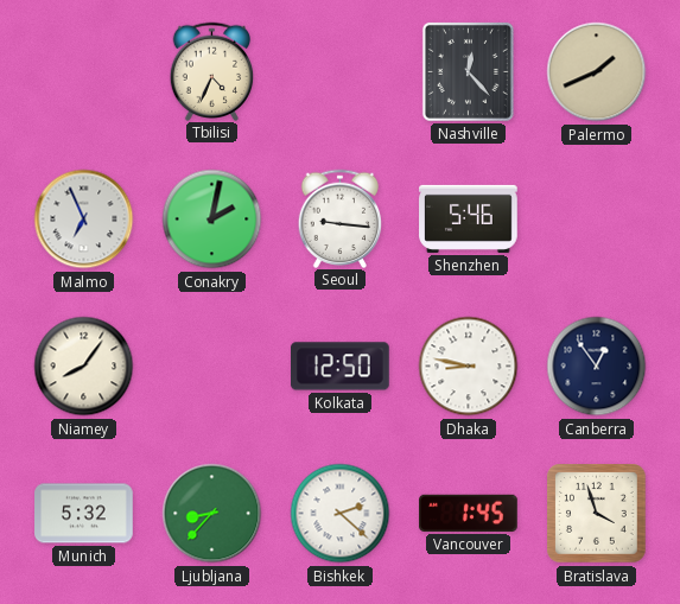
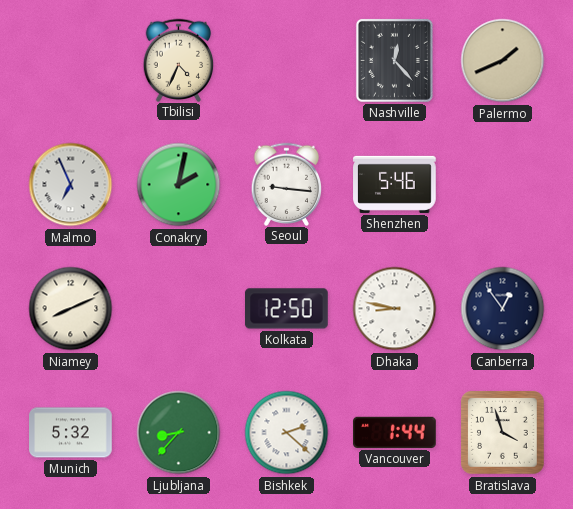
Niamey: 8:06 -> 8:11
Vancouver: 1:45 -> 1:44
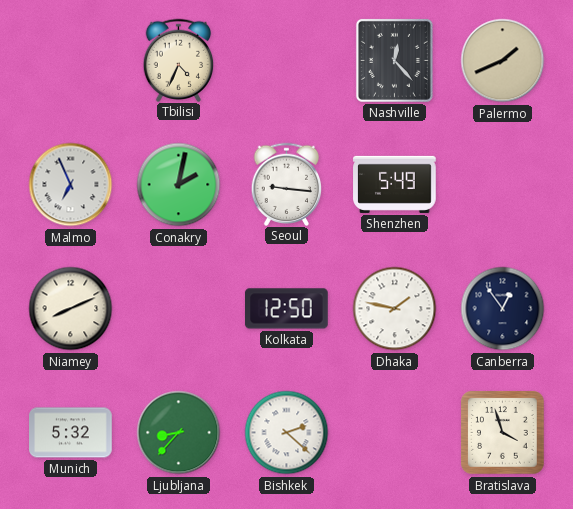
Shenzhen: 5:46 -> 5:49
Dhaka: 8:47 -> 1:47
Vancouver: 1:44 -> none
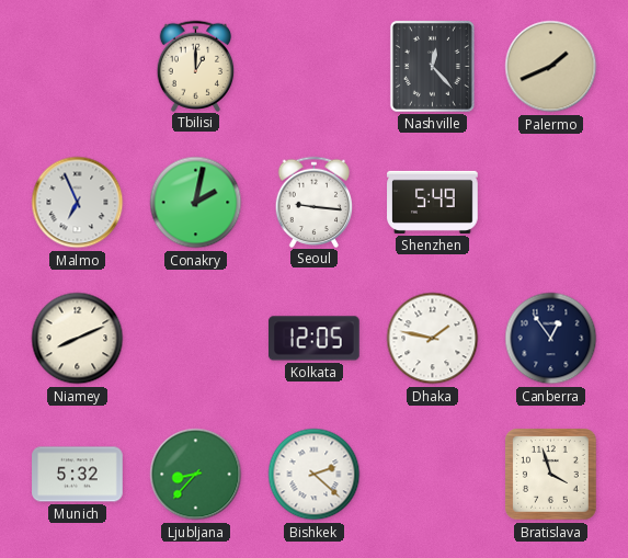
Tbilisi: 4:34 -> 1:00
Kolkata: 12:50 -> 12:05
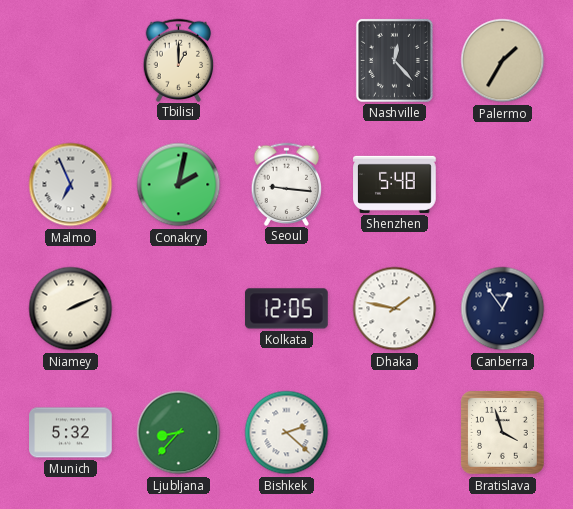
Palermo: 1:41 -> 1:35
Shenzhen: 5:49 -> 5:48
Niamey: 8:11 -> 2:11
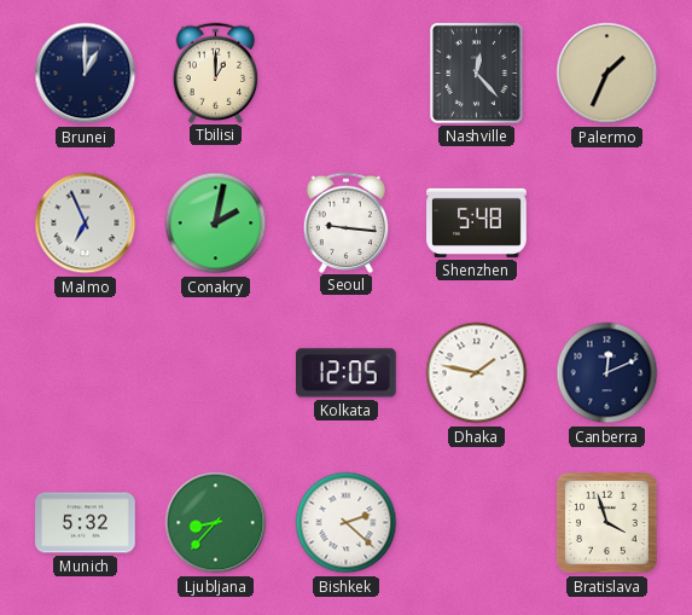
Brunei: none -> 1:00
Palermo: 1:35 -> 1:34
Niamey: 2:11 -> none
Canberra: 12:54 -> 12:11
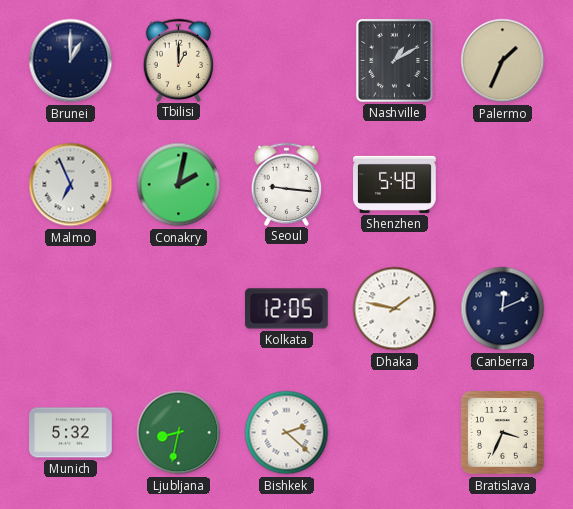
Nashville: 12:23 -> 1:10
Ljubljana: 8:37 -> 8:32
Bratislava: 3:57 -> 3:34
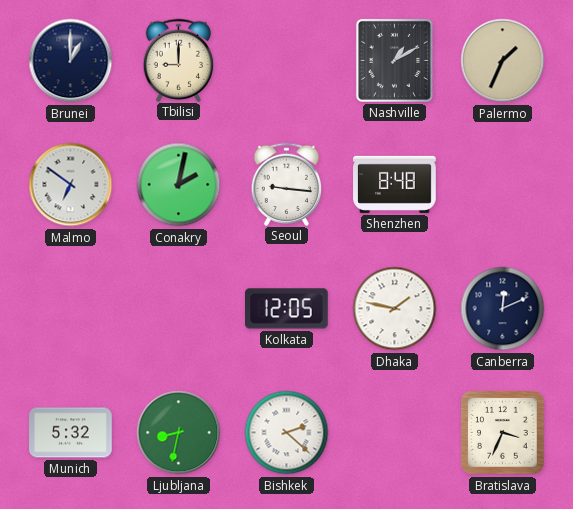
Tbilisi: 1:00 -> 9:00
Malmo: 6:56 -> 6:51
Shenzhen: 5:48 -> 8:48
